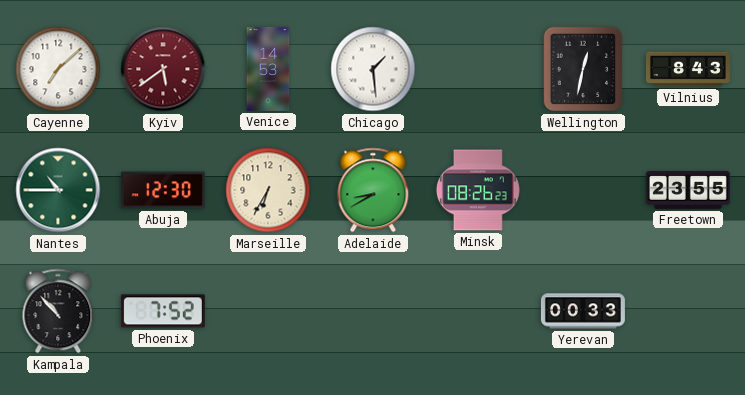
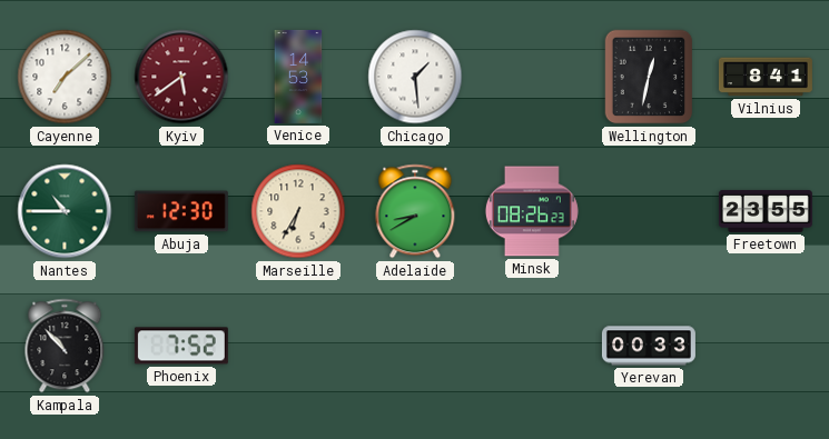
Vilnius: 8:43 -> 8:41
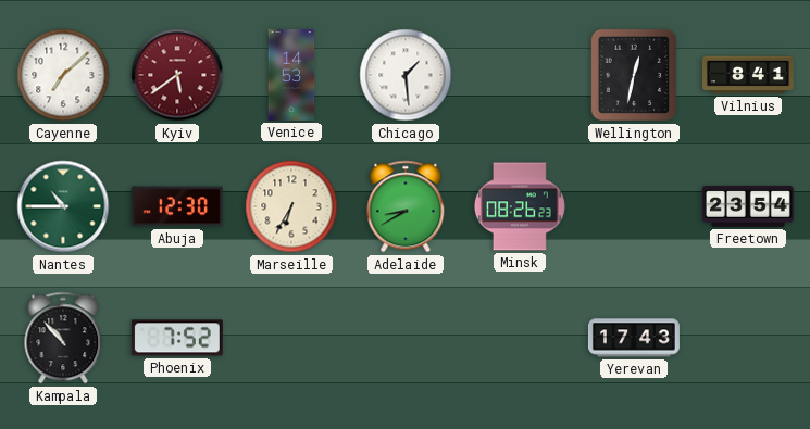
Freetown: 23:55 -> 23:54
Yerevan: 00:33 -> 17:43
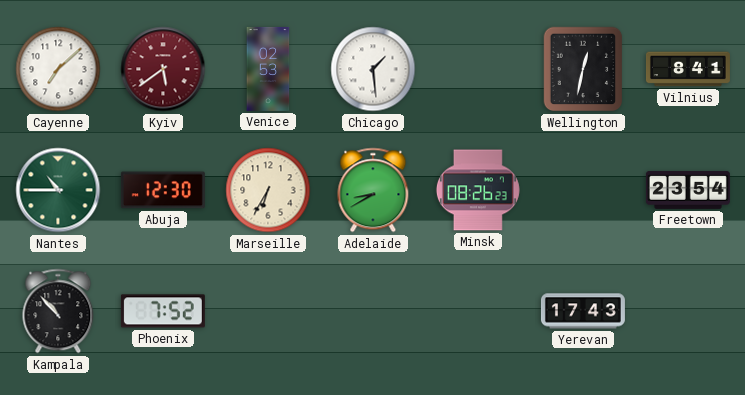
Venice: 14:53 -> 02:53
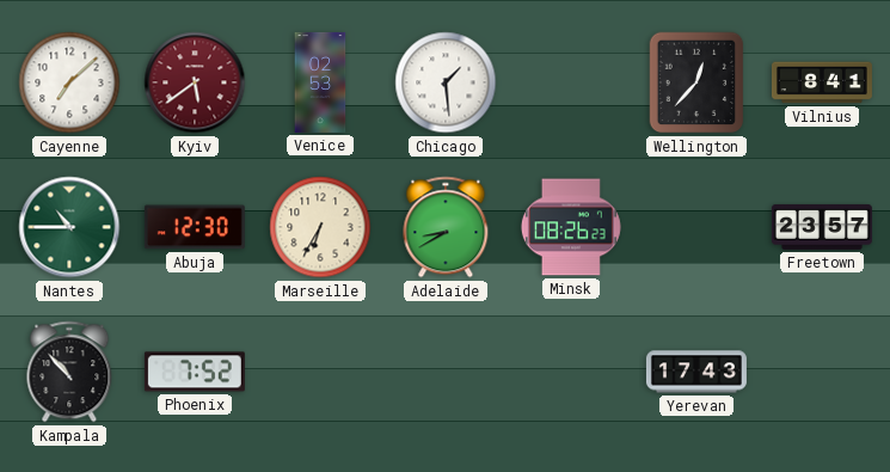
Wellington: 12:32 -> 12:37
Freetown: 23:54 -> 23:57
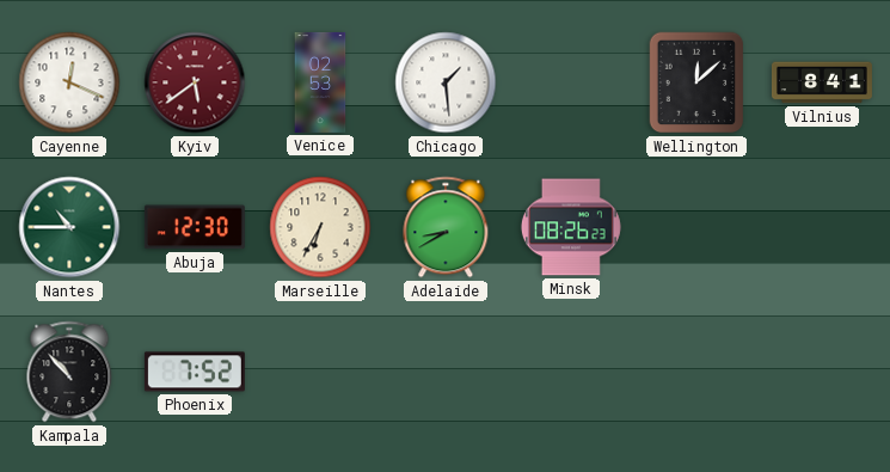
Cayenne: 7:08 -> 12:19
Wellington: 12:37 -> 12:08
Freetown: 23:57 -> none
Yerevan: 17:43 -> none
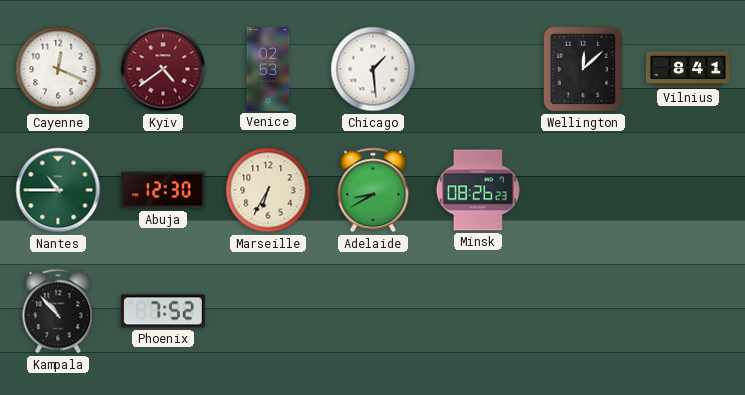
Kyiv: 5:39 -> 4:39
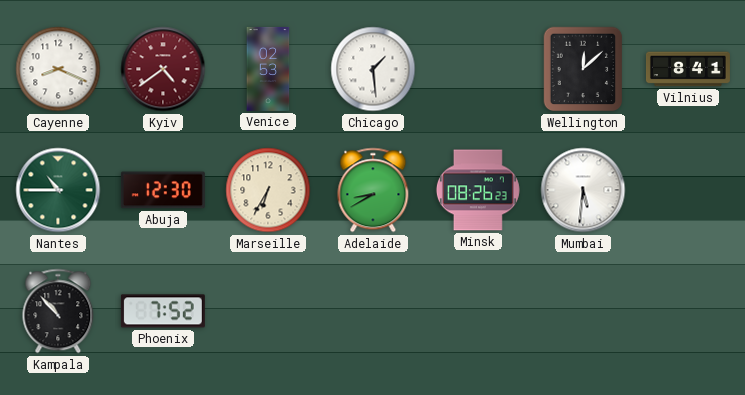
Cayenne: 12:19 -> 8:19
Mumbai: none -> 5:31
